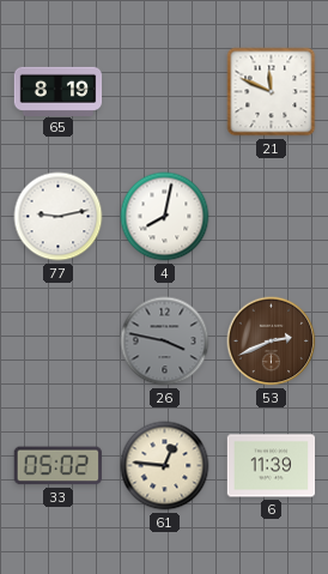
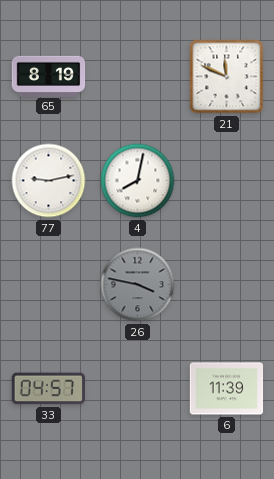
53: 2:41 -> none
33: 05:02 -> 04:57
61: 12:46 -> none
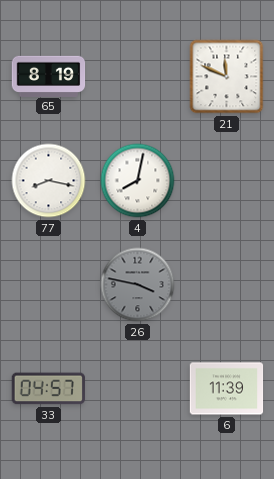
77: 9:13 -> 8:17
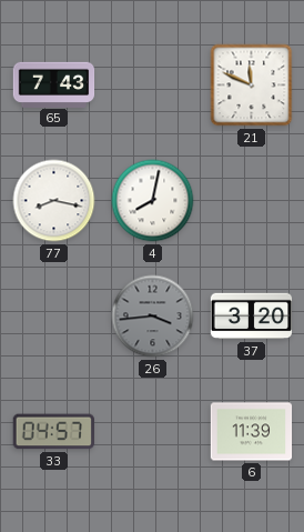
65: 8:19 -> 7:43
26: 3:47 -> 3:44
37: none -> 3:20
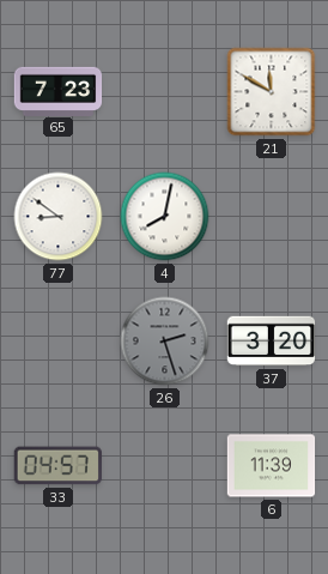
65: 7:43 -> 7:23
21: 11:49 -> 11:50
77: 8:17 -> 8:51
26: 3:44 -> 2:27
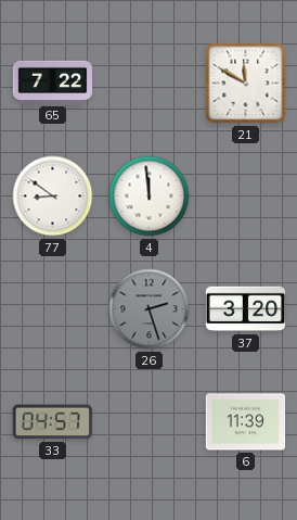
65: 7:23 -> 7:22
4: 8:02 -> 11:59
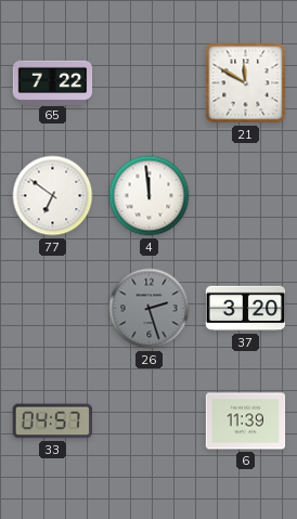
77: 8:51 -> 6:51
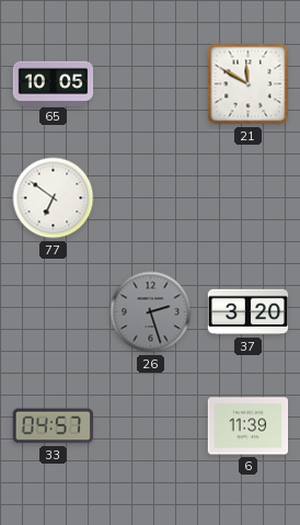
65: 7:22 -> 10:05
4: 11:59 -> none
